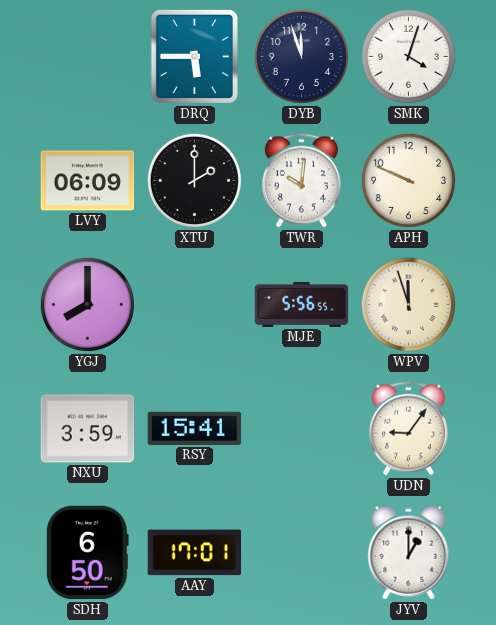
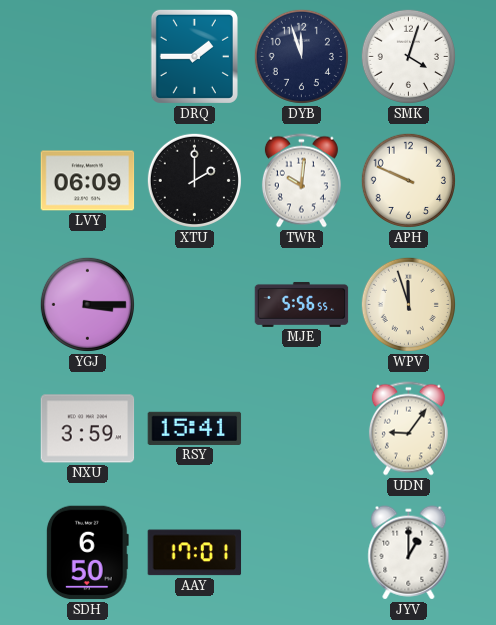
DRQ: 5:45 -> 1:45
YGJ: 8:00 -> 3:15
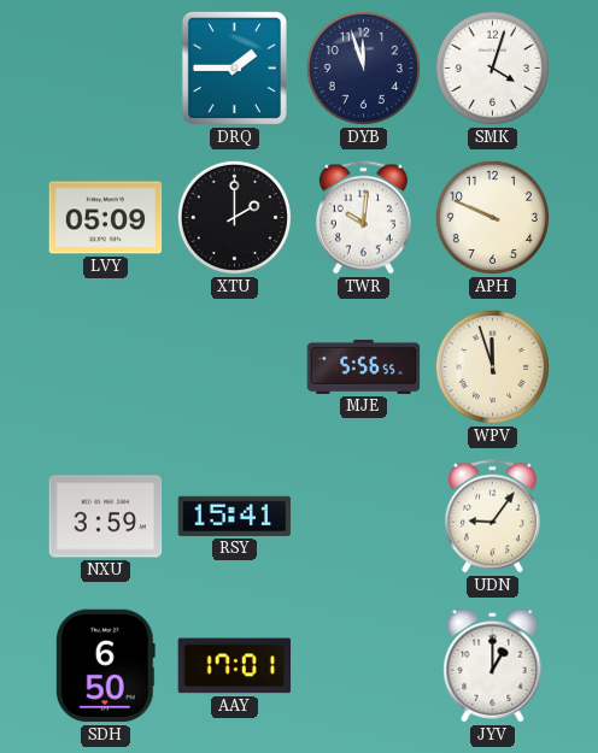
LVY: 06:09 -> 05:09
YGJ: 3:15 -> none
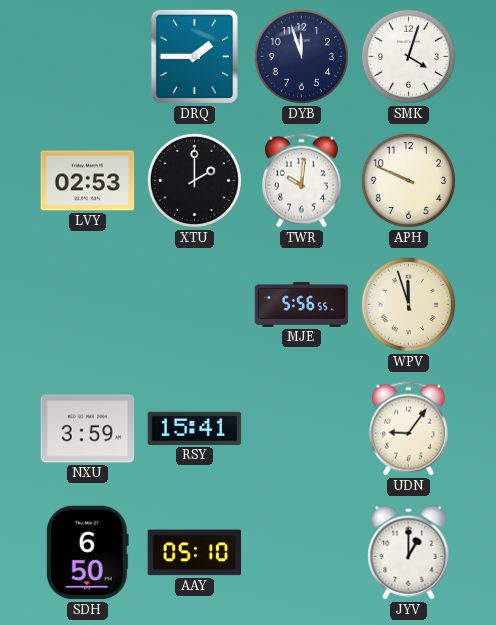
LVY: 05:09 -> 02:53
AAY: 17:01 -> 05:10
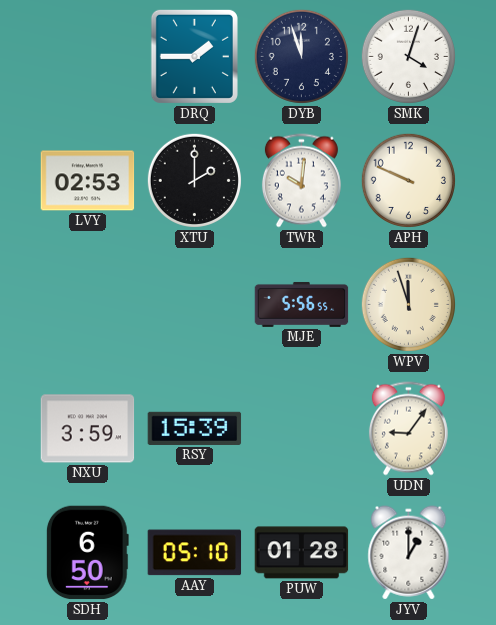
RSY: 15:41 -> 15:39
PUW: none -> 01:28
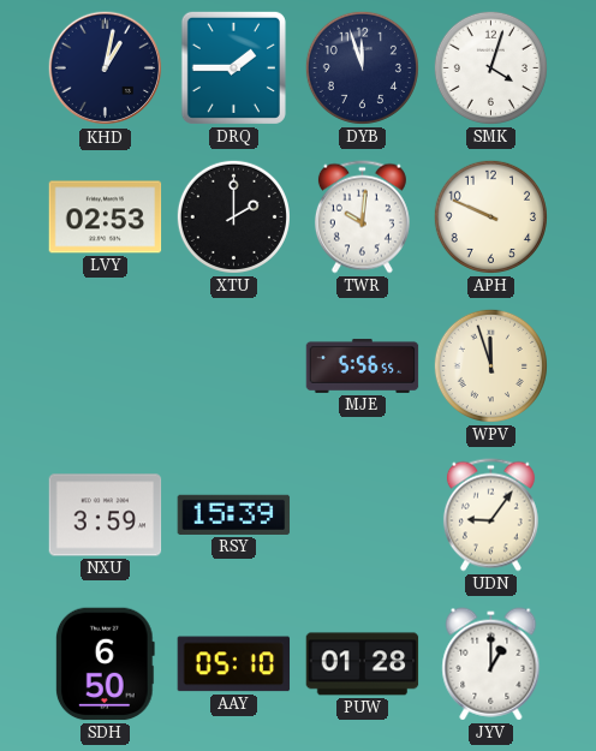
KHD: none -> 1:02
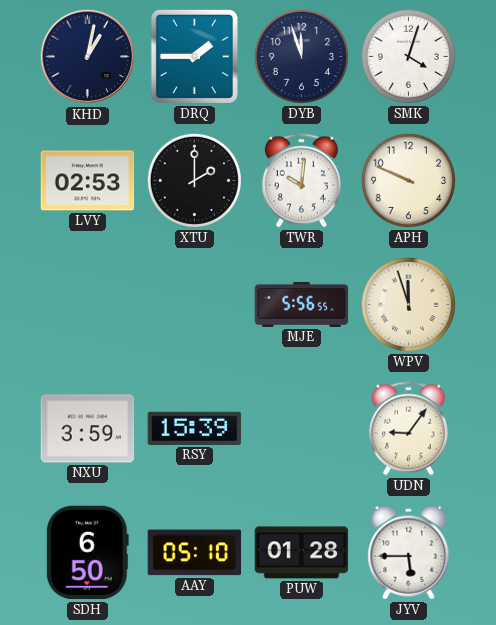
JYV: 1:00 -> 5:45
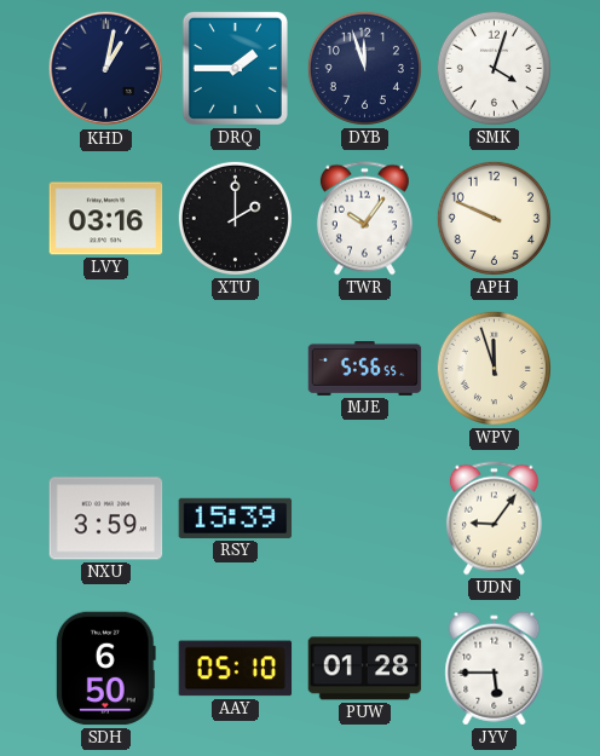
LVY: 02:53 -> 03:16
TWR: 10:01 -> 10:06
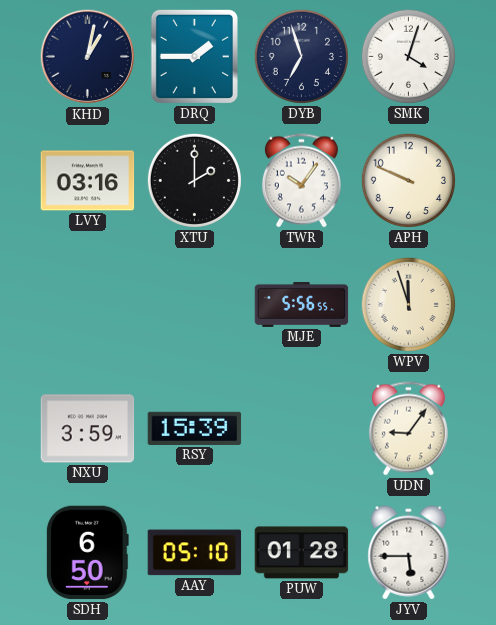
DYB: 11:57 -> 6:57
